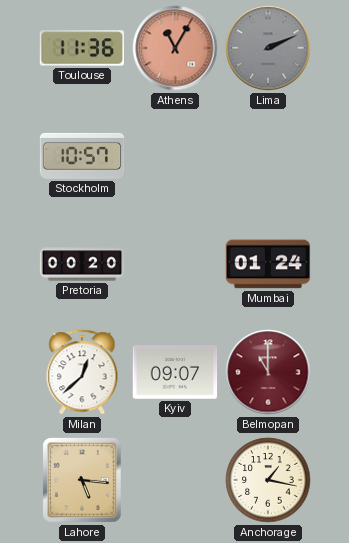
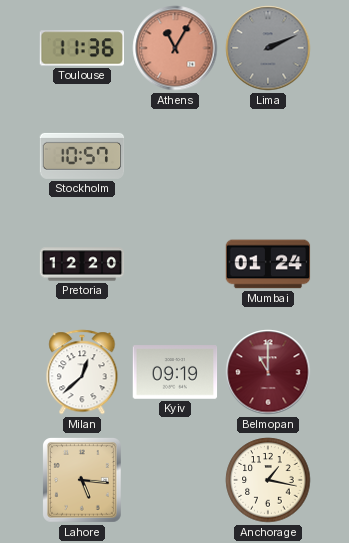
Pretoria: 00:20 -> 12:20
Kyiv: 09:07 -> 09:19
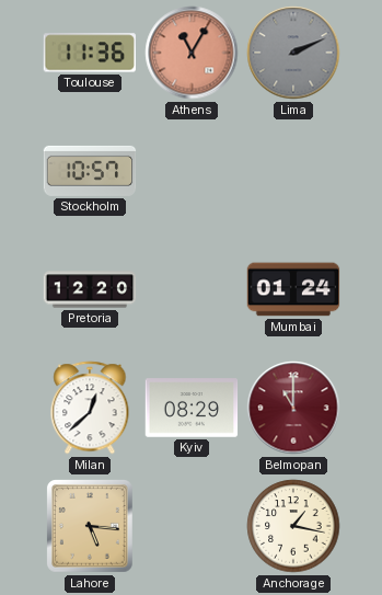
Kyiv: 09:19 -> 08:29
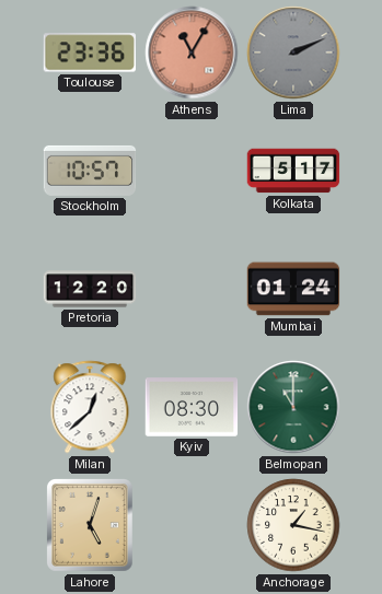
Toulouse: 11:36 -> 23:36
Kolkata: none -> 5:17
Kyiv: 08:29 -> 08:30
Belmopan dial: burgundy -> green
Lahore: 5:16 -> 5:03
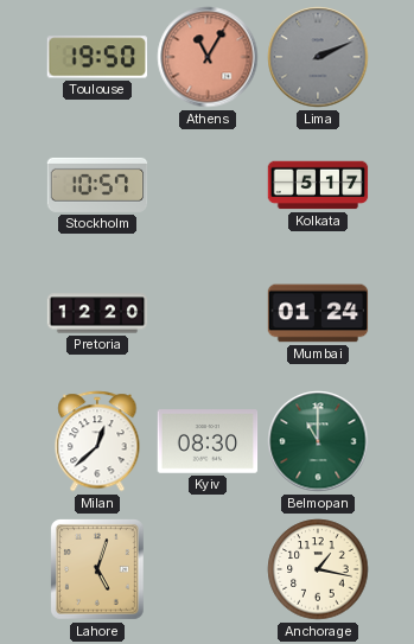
Toulouse: 23:36 -> 19:50
